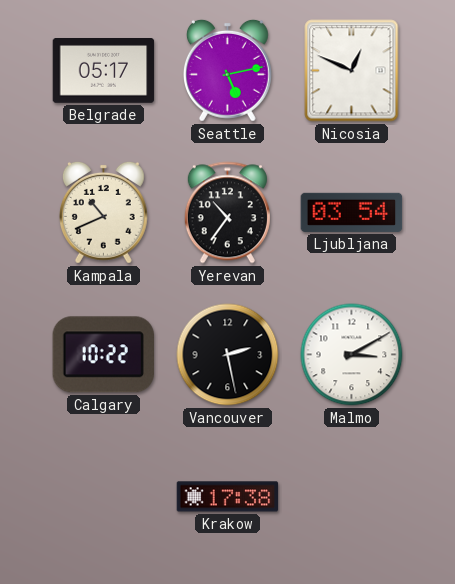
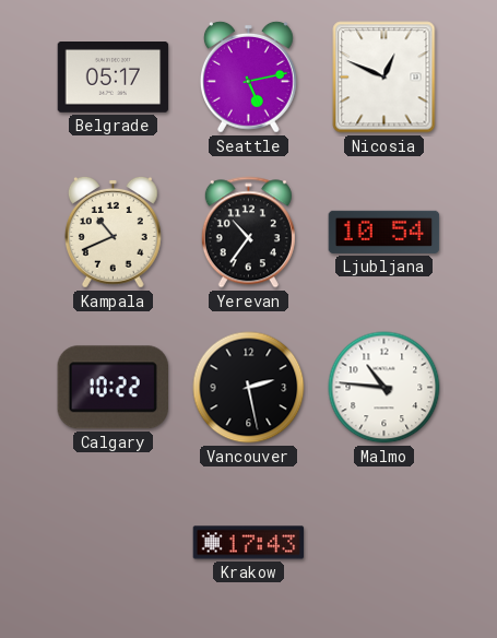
Ljubljana: 03:54 -> 10:54
Malmo: 3:10 -> 10:46
Krakow: 17:38 -> 17:43
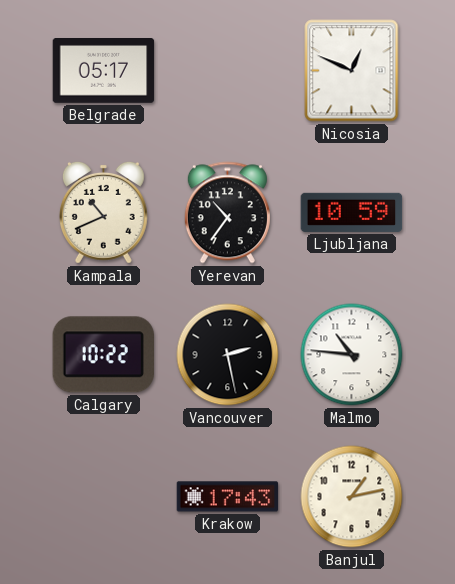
Seattle: 5:13 -> none
Ljubljana: 10:54 -> 10:59
Banjul: none -> 1:13
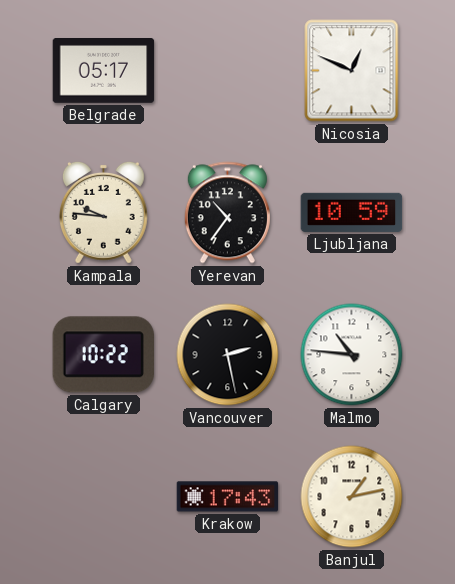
Kampala: 10:41 -> 9:46
